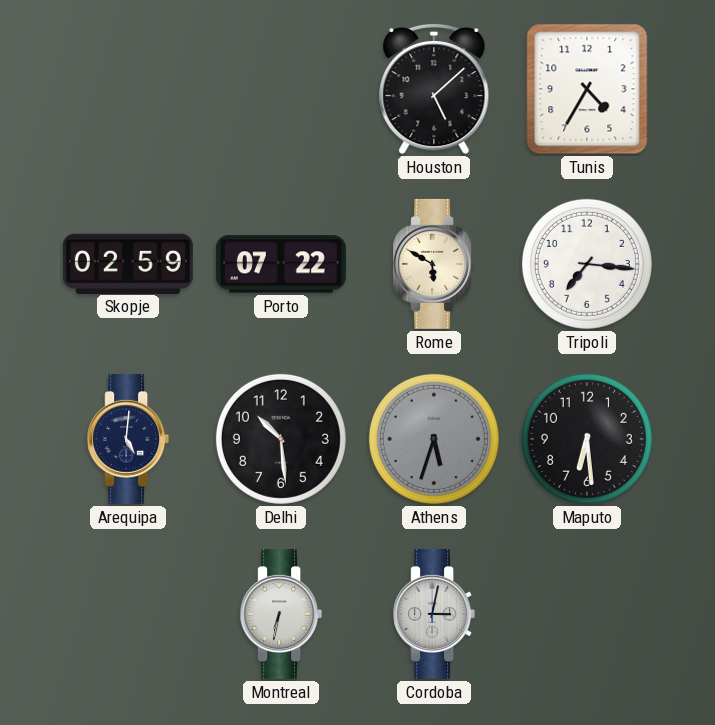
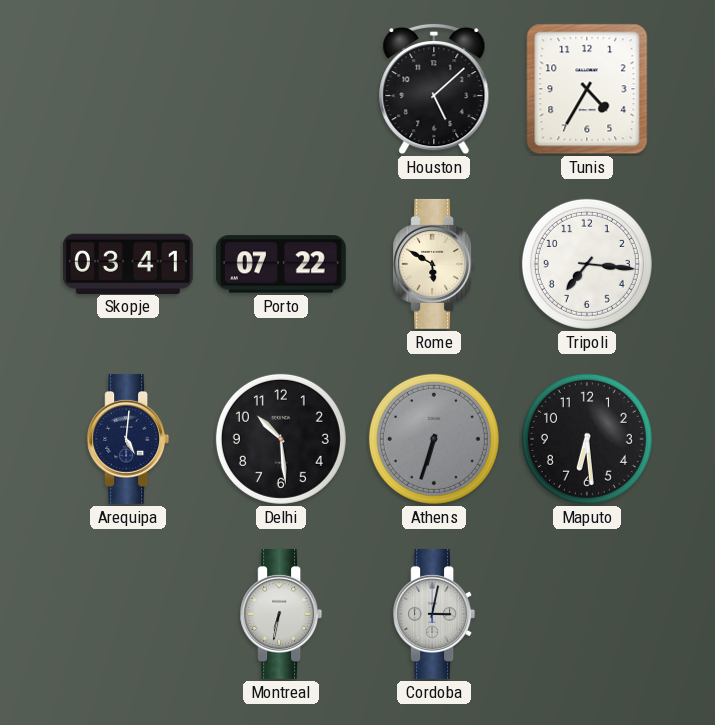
Skopje: 02:59 -> 03:41
Athens: 5:33 -> 6:33
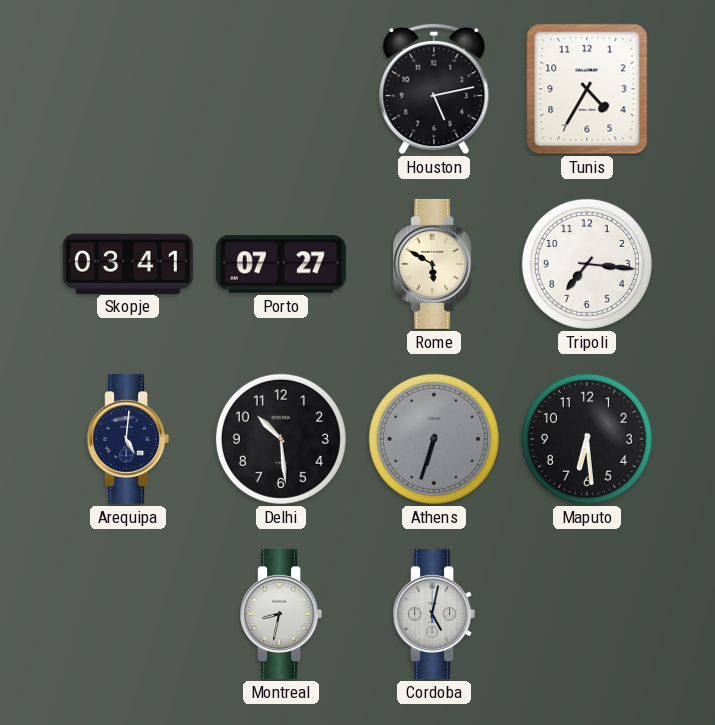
Houston: 5:08 -> 5:13
Porto: 07:22 -> 07:27
Montreal: 6:32 -> 8:32
Cordoba: 3:02 -> 5:02
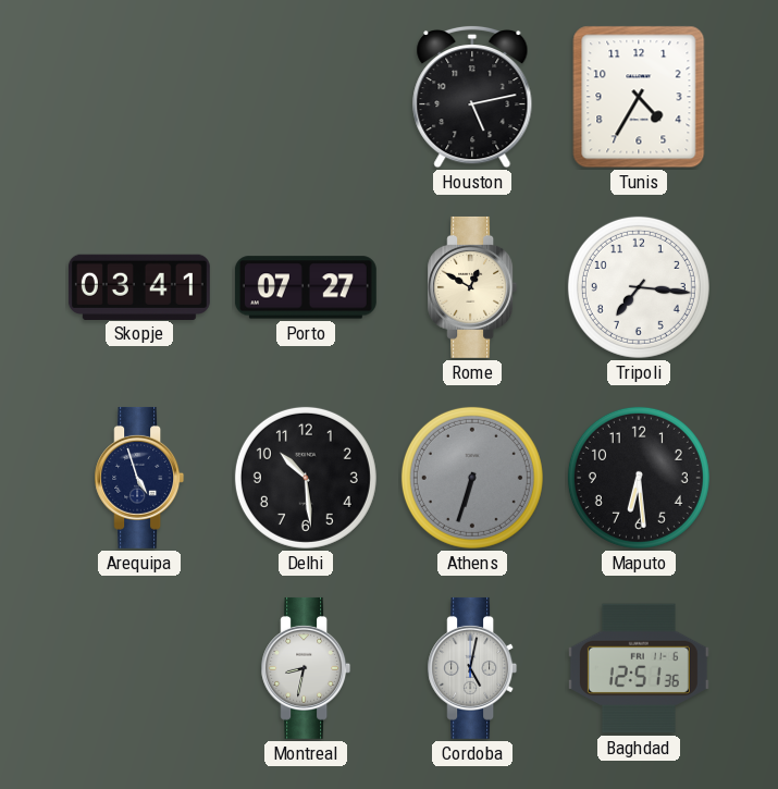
Rome: 5:50 -> 12:50
Arequipa: 5:01 -> 4:57
Baghdad: none -> 12:51
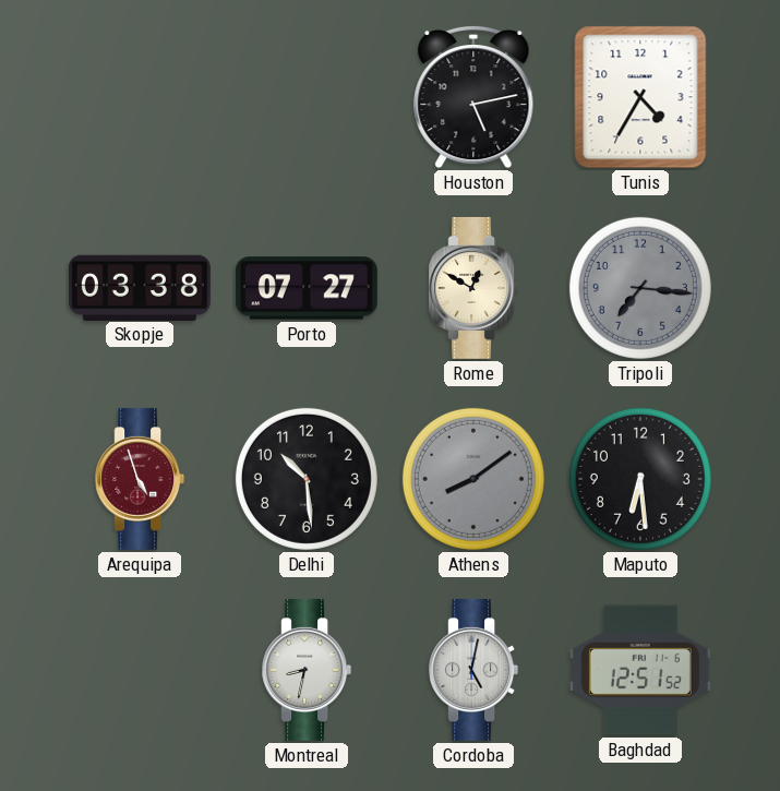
Skopje: 03:41 -> 03:38
Tripoli dial: white -> grey
Arequipa dial: navy -> burgundy
Athens: 6:33 -> 8:09
Baghdad: 12:51:36 -> 12:51:52
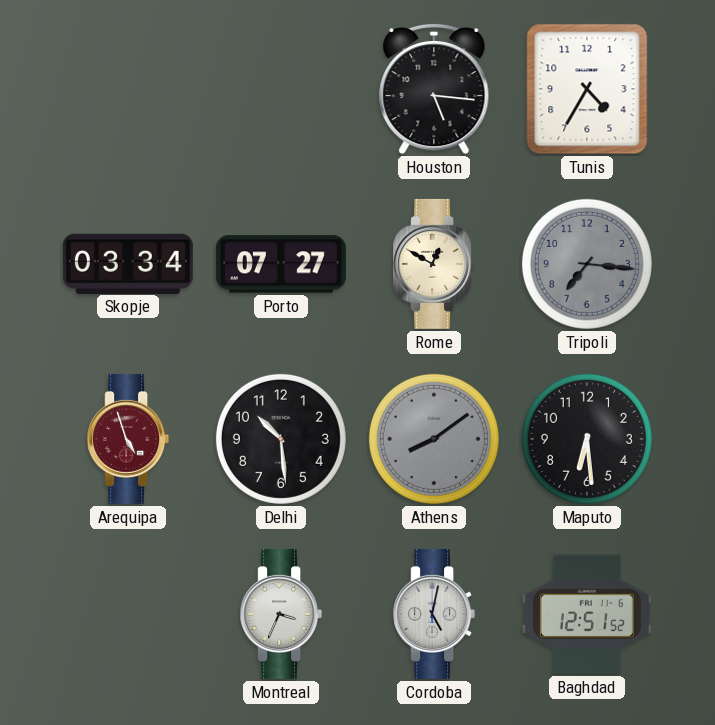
Houston: 5:13 -> 5:16
Skopje: 03:38 -> 03:34
Montreal: 8:32 -> 3:34
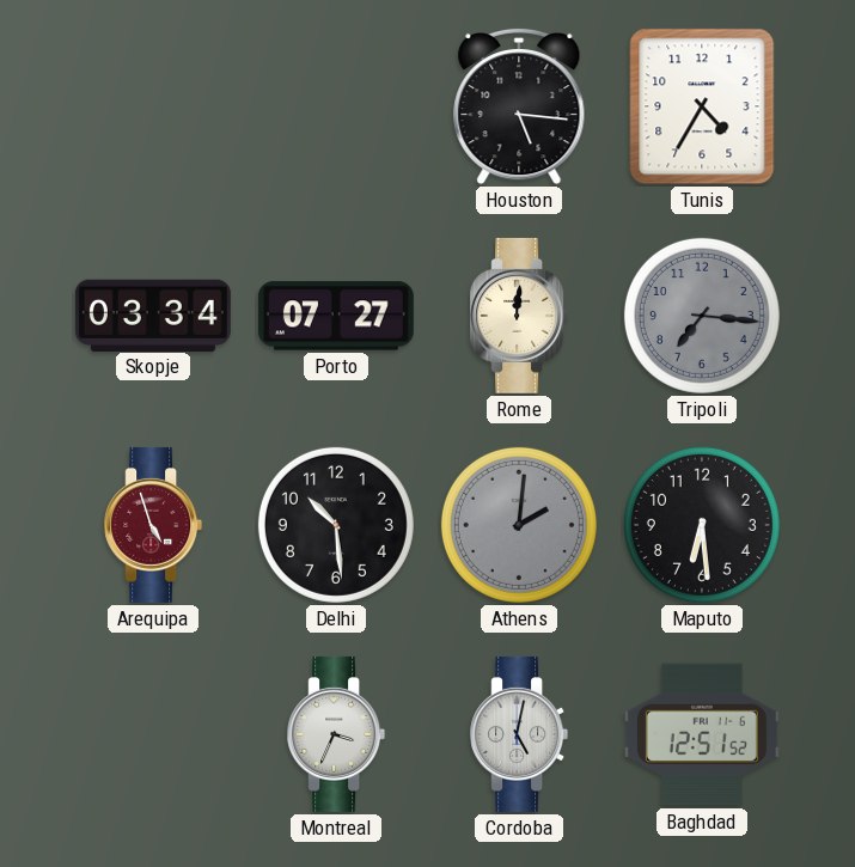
Rome: 12:50 -> 12:01
Athens: 8:09 -> 2:01
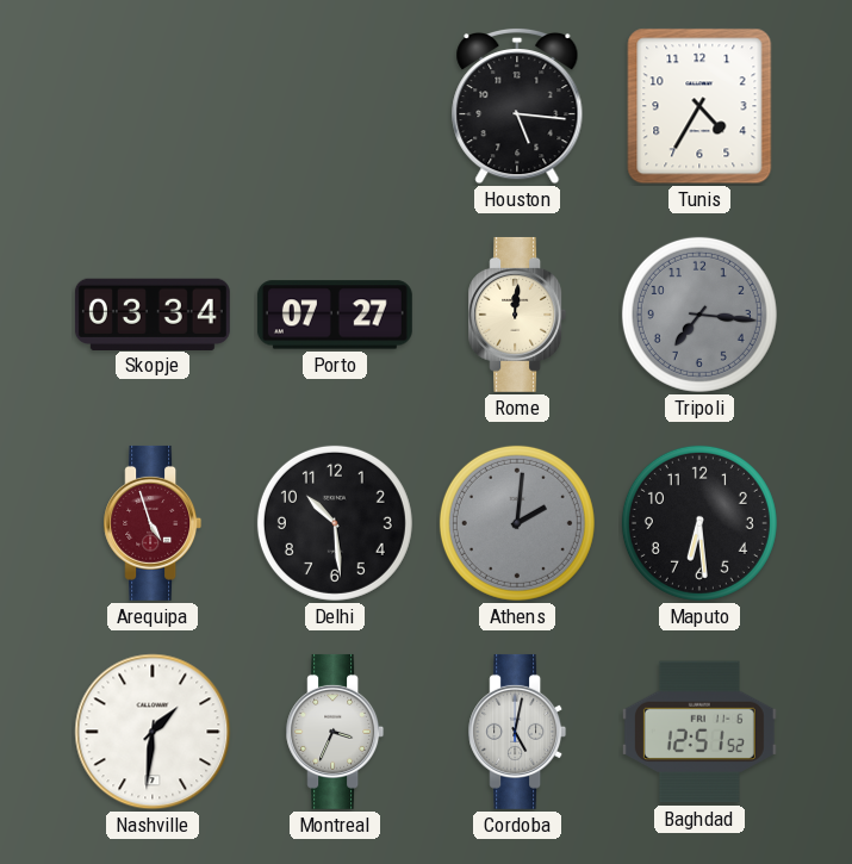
Nashville: none -> 1:31
